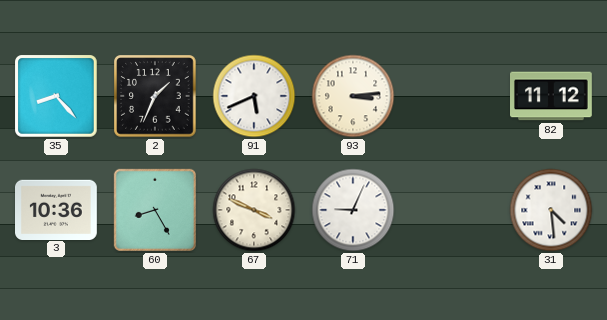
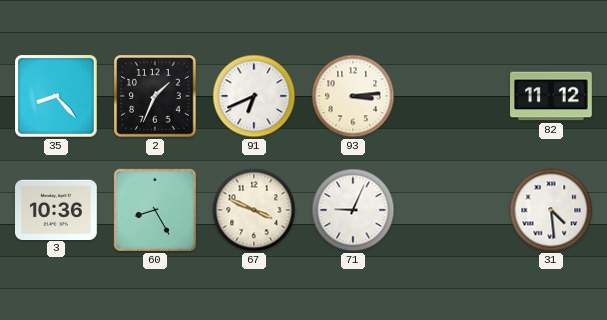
91: 5:41 -> 6:41
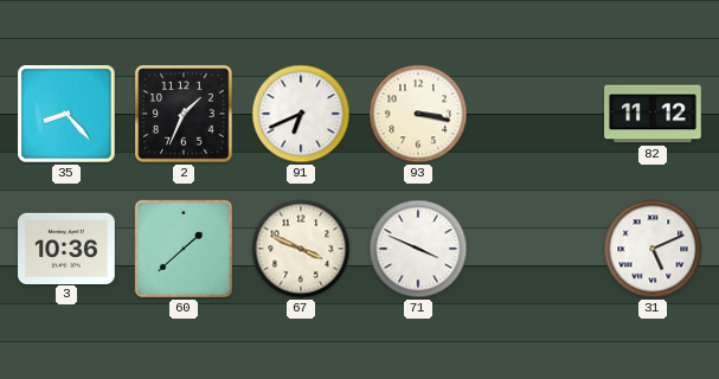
93: 3:14 -> 3:17
60: 8:25 -> 1:38
71: 9:04 -> 3:49
31: 4:29 -> 5:11
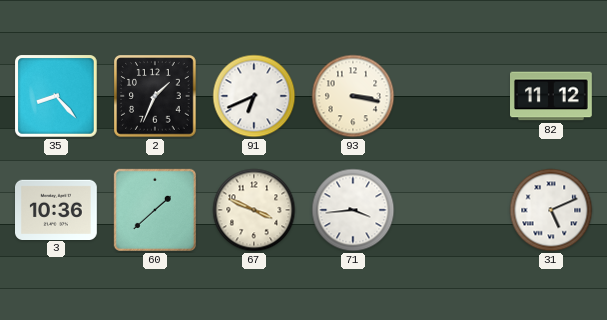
71: 3:49 -> 3:44
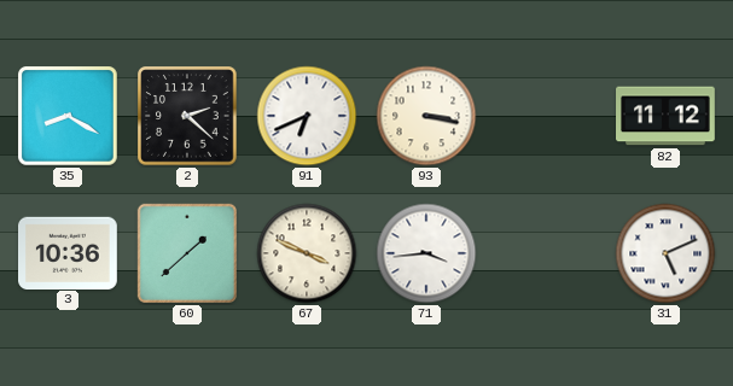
35: 8:23 -> 8:20
2: 1:34 -> 2:22
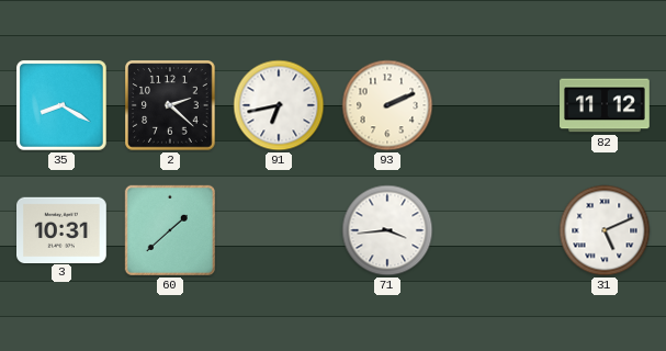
91: 6:41 -> 6:43
93: 3:17 -> 2:11
3: 10:36 -> 10:31
67: 3:49 -> none
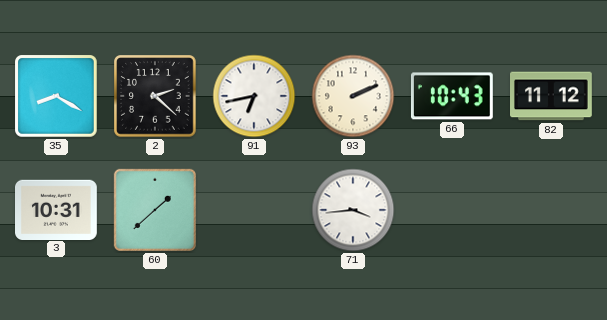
66: none -> 10:43
31: 5:11 -> none
